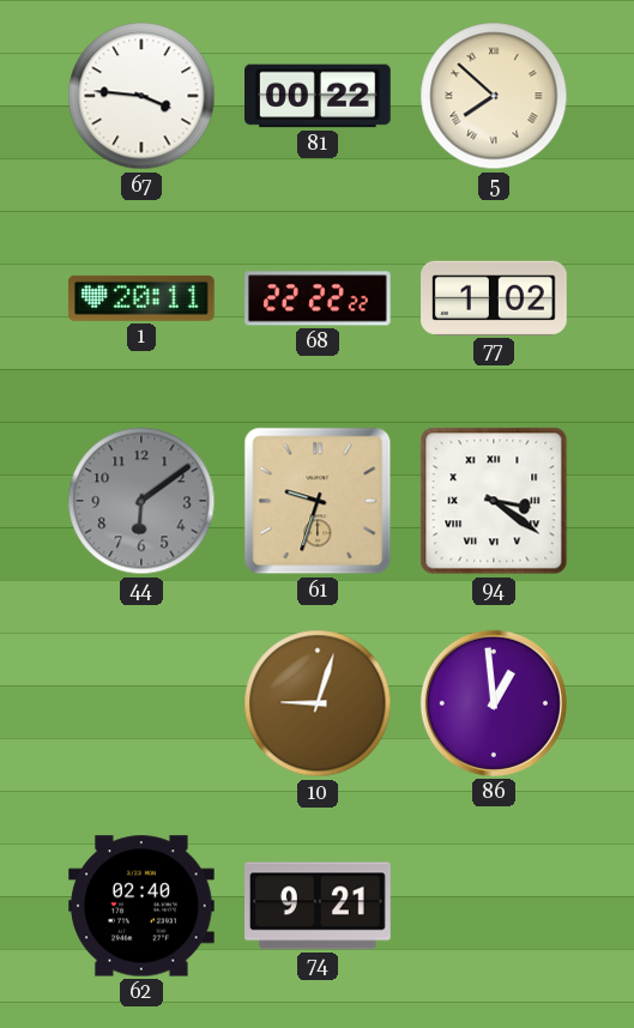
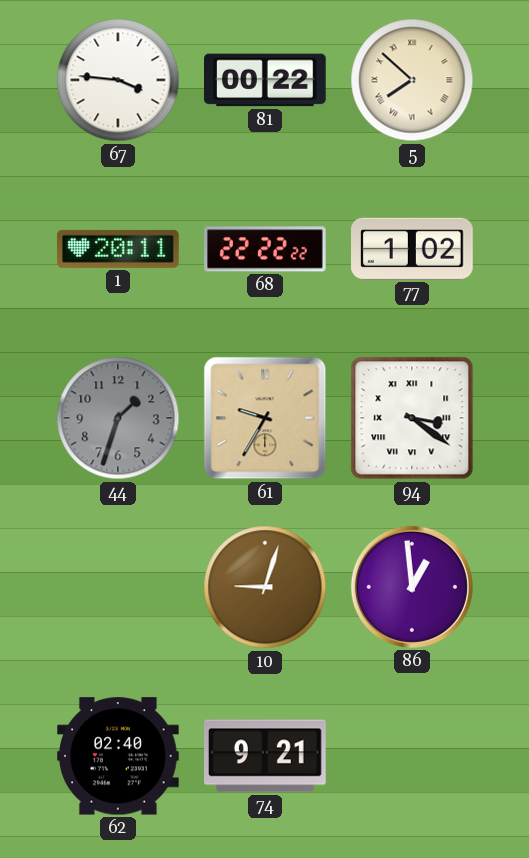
44: 6:09 -> 1:33
61: 9:33 -> 9:35
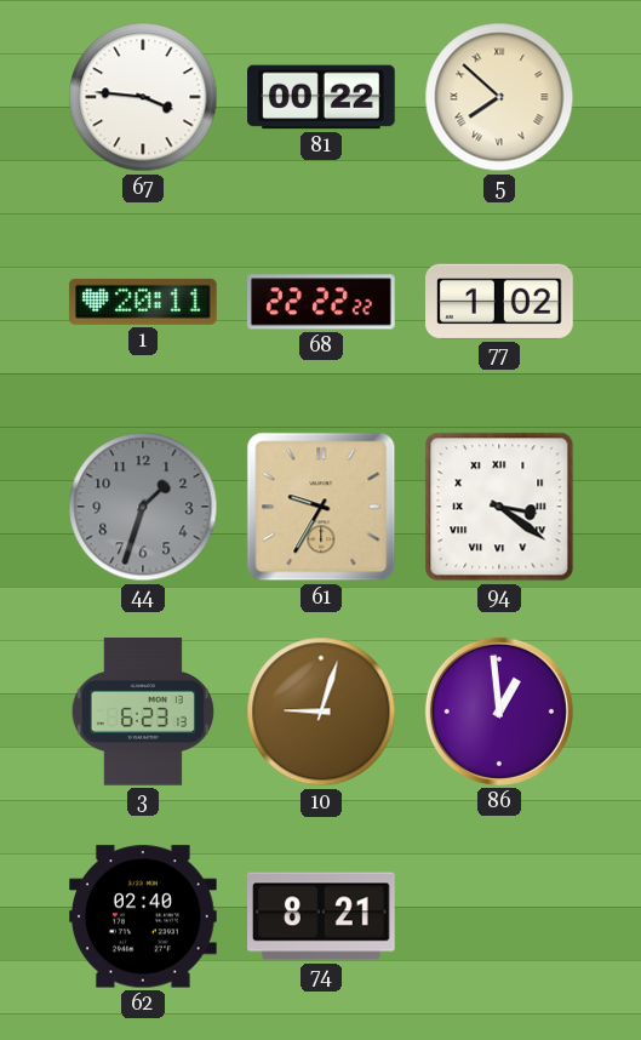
3: none -> 6:23
74: 9:21 -> 8:21
